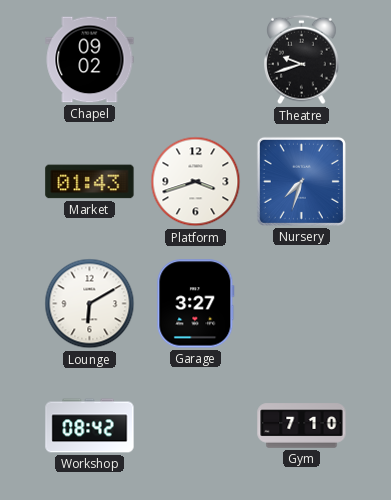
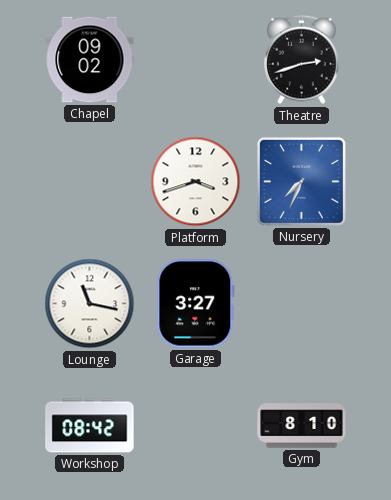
Theatre: 9:42 -> 2:42
Market: 01:43 -> none
Nursery: 7:33 -> 7:34
Lounge: 6:10 -> 11:17
Gym: 7:10 -> 8:10
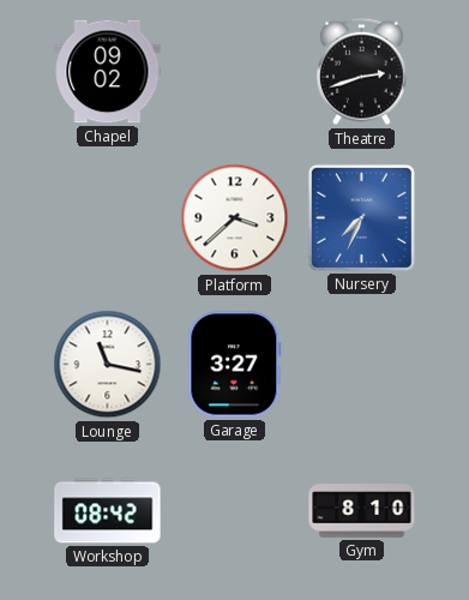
Platform: 3:42 -> 3:38
